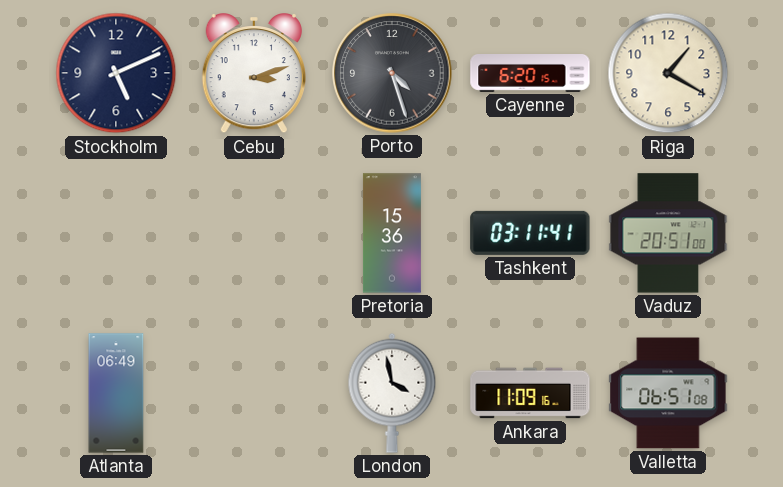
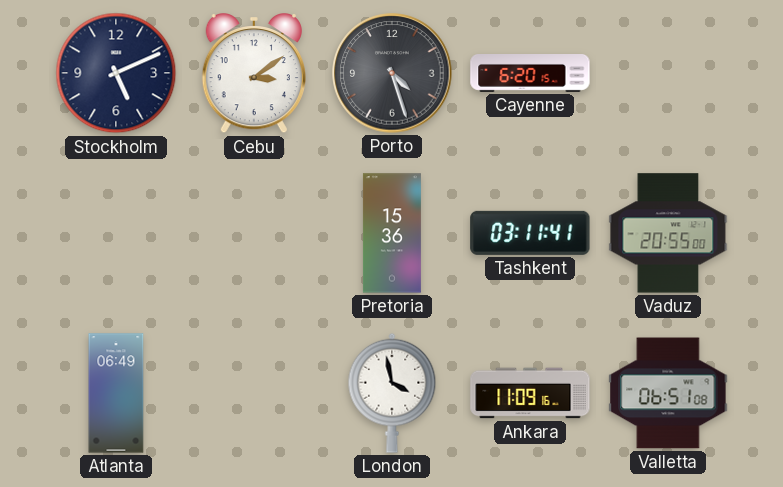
Cebu: 3:12 -> 3:09
Riga: 1:20 -> none
Vaduz: 20:51 -> 20:55
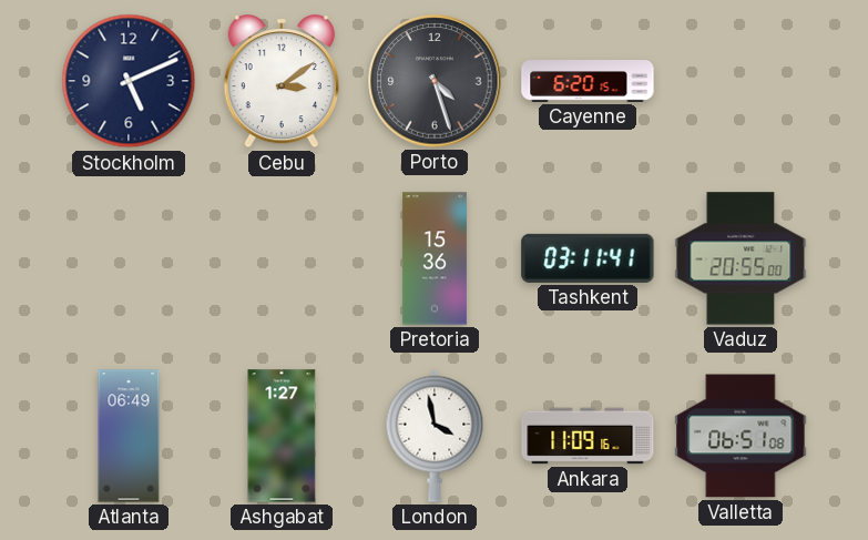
Ashgabat: none -> 1:27
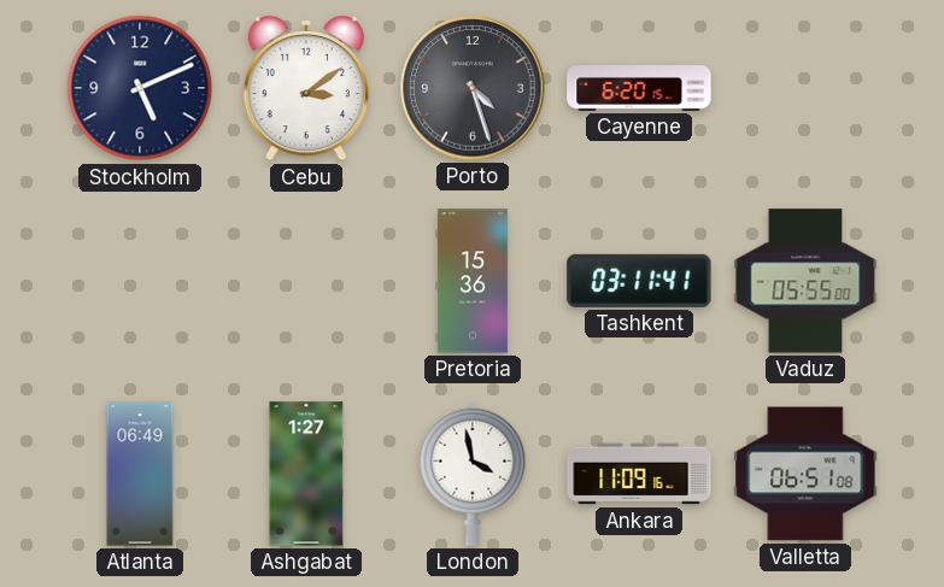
Vaduz: 20:55 -> 05:55
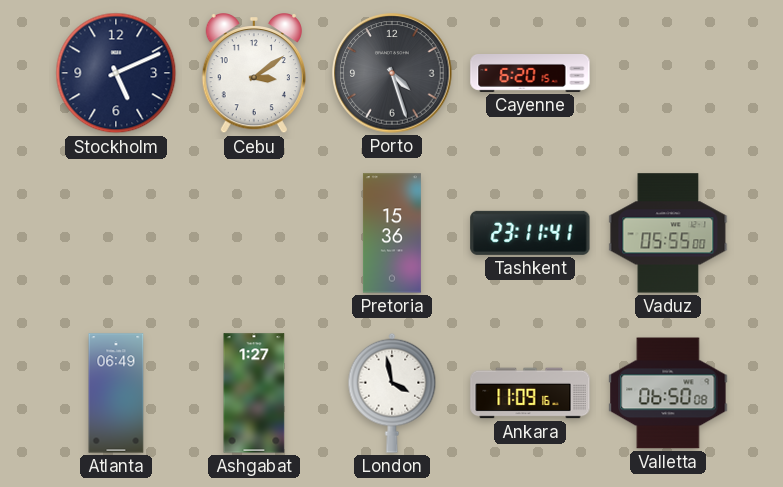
Tashkent: 03:11 -> 23:11
Valletta: 06:51 -> 06:50
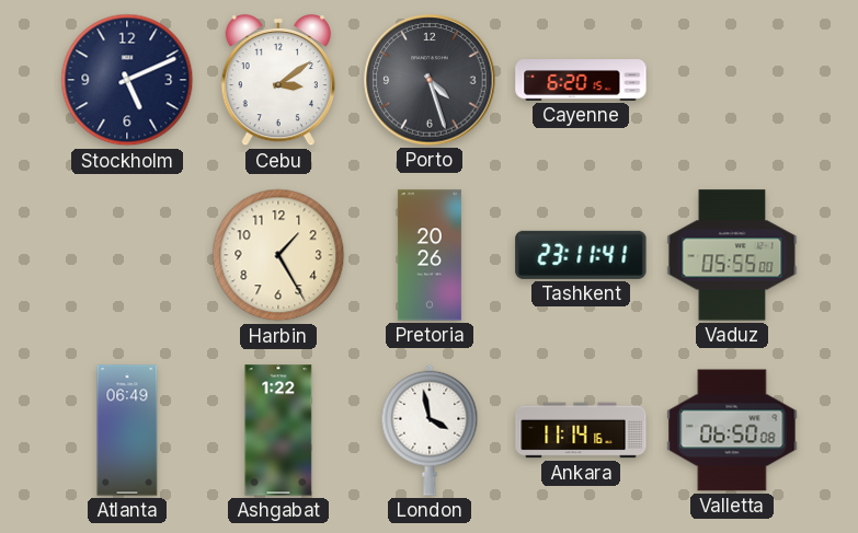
Harbin: none -> 1:25
Pretoria: 15:36 -> 20:26
Ashgabat: 1:27 -> 1:22
Ankara: 11:09 -> 11:14
